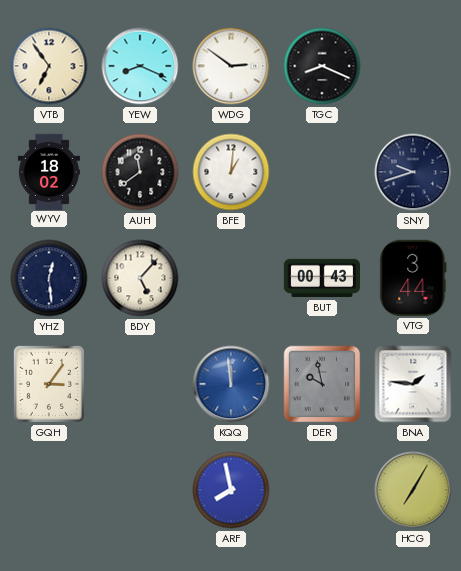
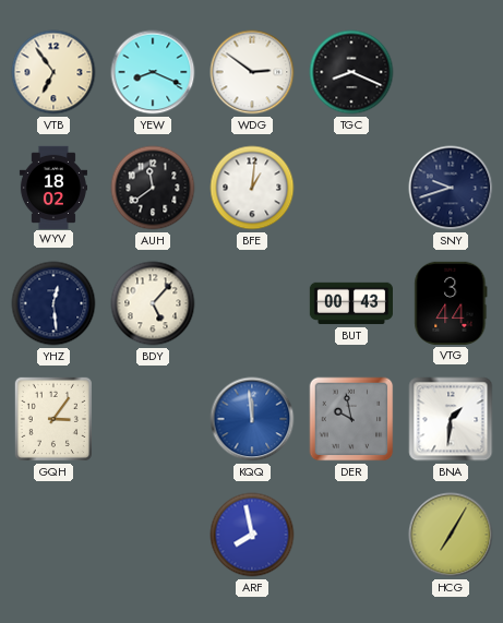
BNA: 1:46 -> 1:31
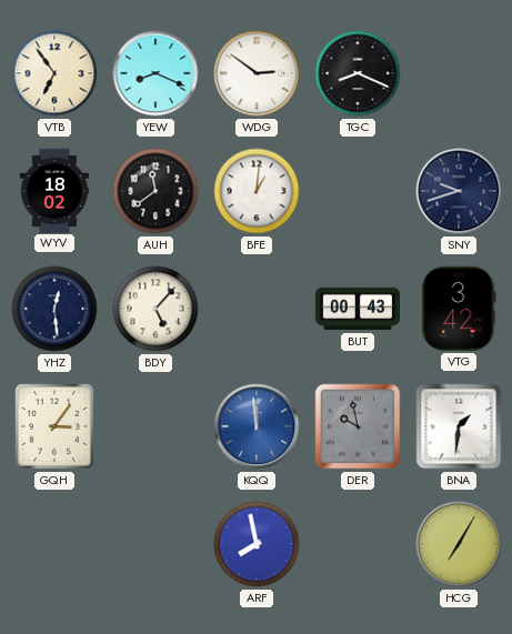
VTG: 3:44 -> 3:42
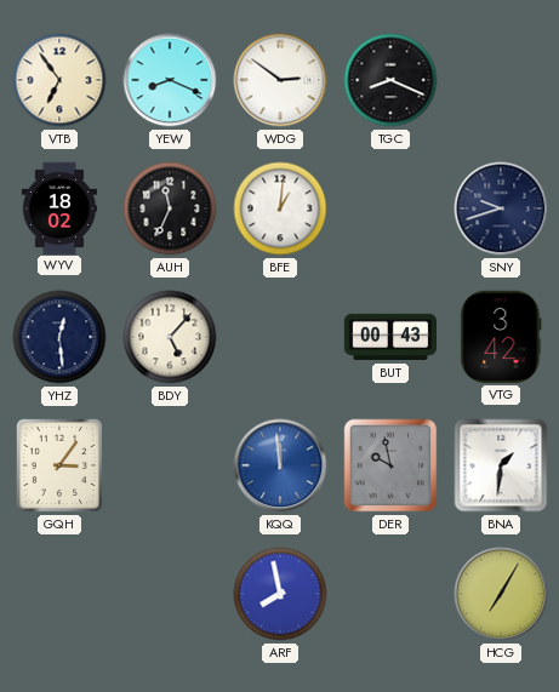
AUH: 11:39 -> 11:34
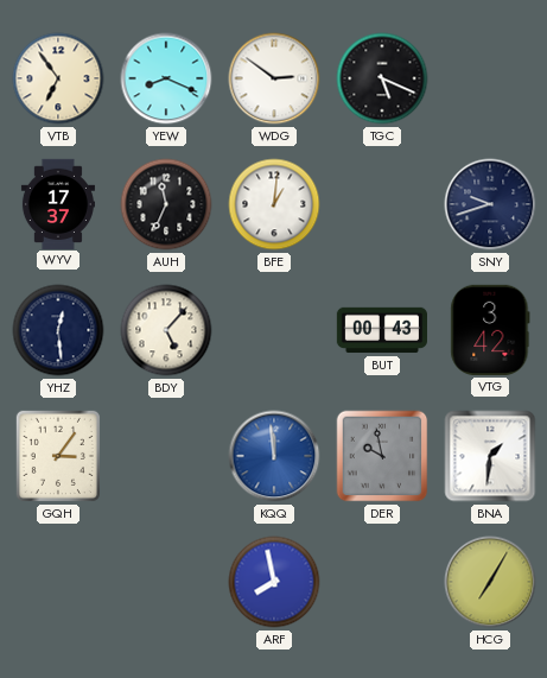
TGC: 8:19 -> 5:19
WYV: 18:02 -> 17:37
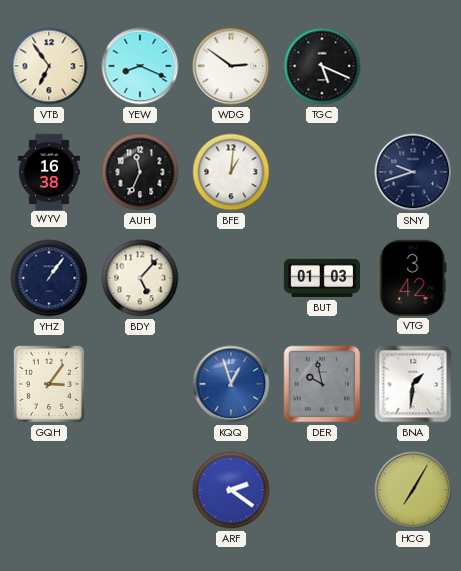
WYV: 17:37 -> 16:38
YHZ: 12:29 -> 1:06
BUT: 00:43 -> 01:03
KQQ: 11:59 -> 12:57
ARF: 7:58 -> 2:21
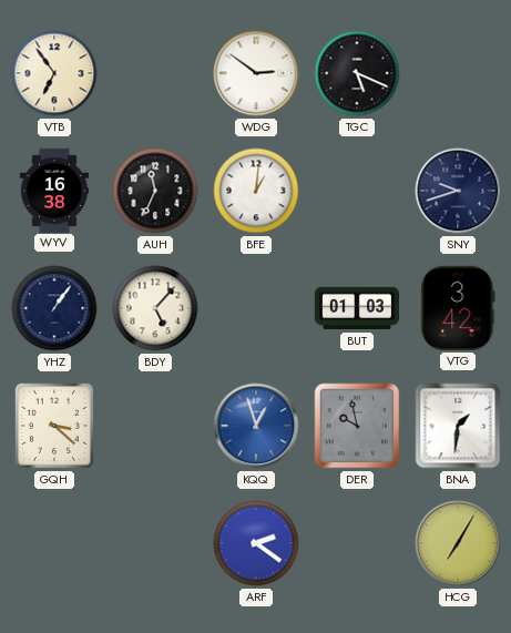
YEW: 8:19 -> none
GQH: 3:06 -> 3:22
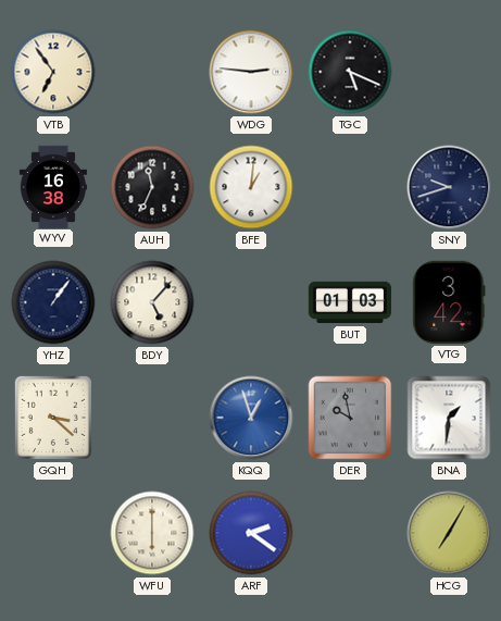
WDG: 2:51 -> 2:46
WFU: none -> 6:00
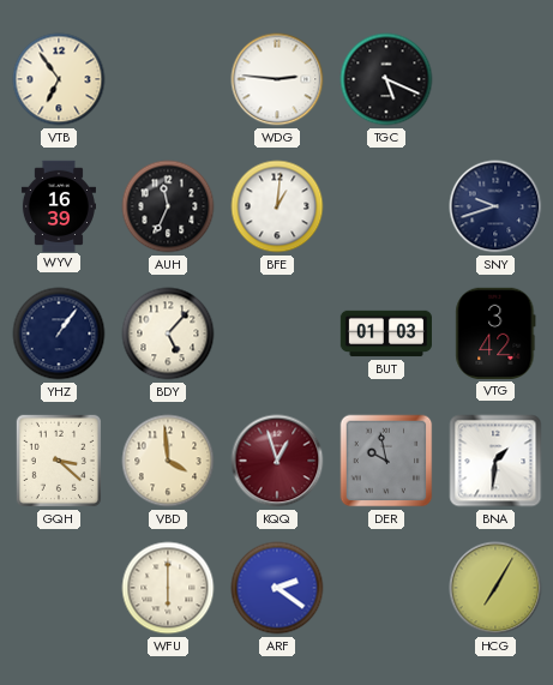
WYV: 16:38 -> 16:39
VBD: none -> 3:59
KQQ dial: blue -> burgundy
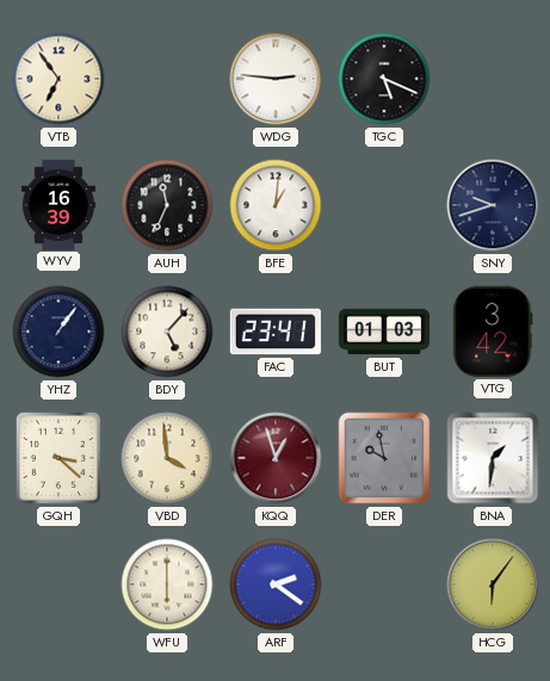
FAC: none -> 23:41
HCG: 7:05 -> 6:06
